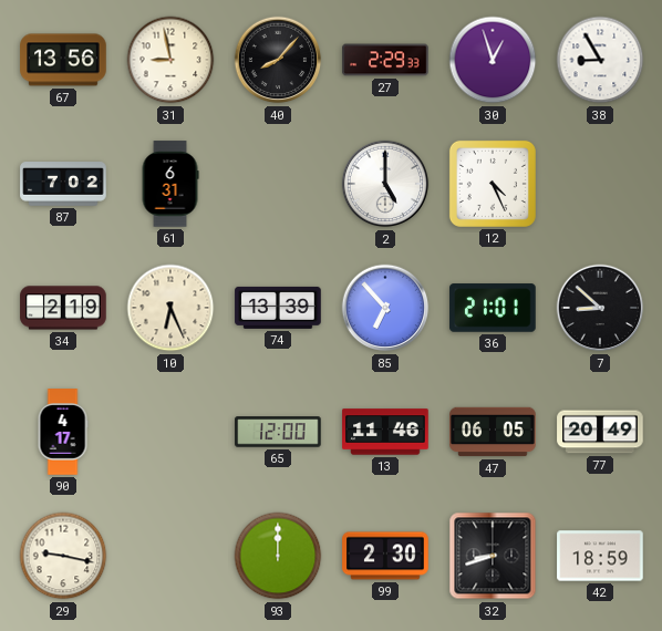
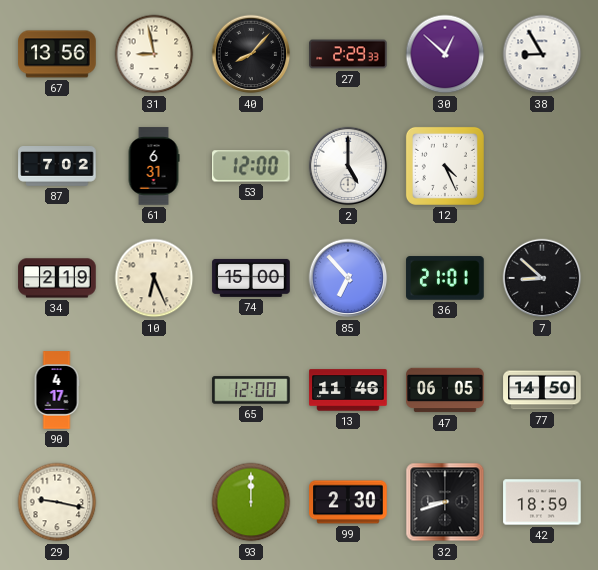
30: 12:57 -> 12:52
53: none -> 12:00
74: 13:39 -> 15:00
77: 20:49 -> 14:50
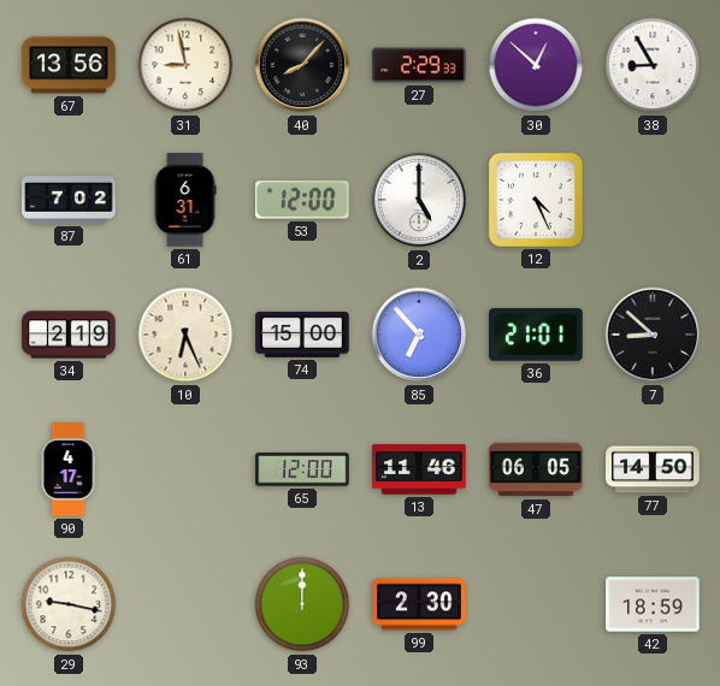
32: 8:42 -> none
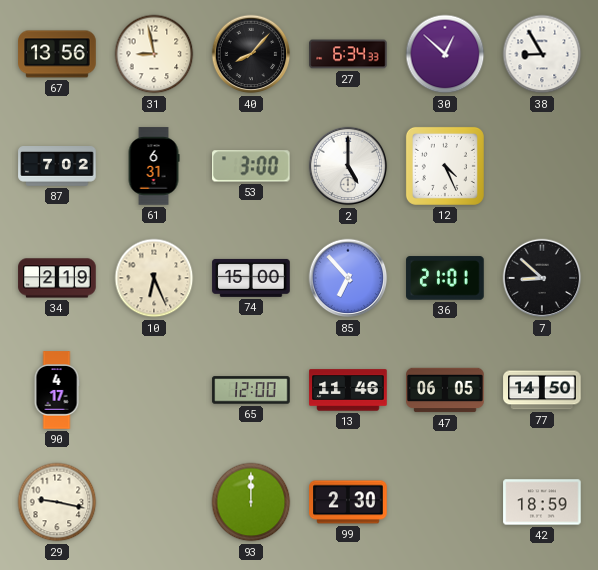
27: 2:29 -> 6:34
53: 12:00 -> 3:00
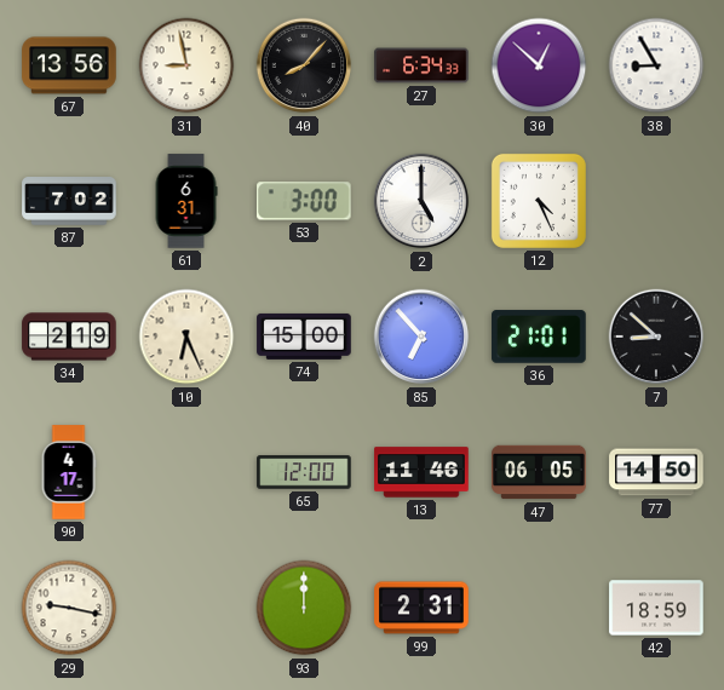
99: 2:30 -> 2:31
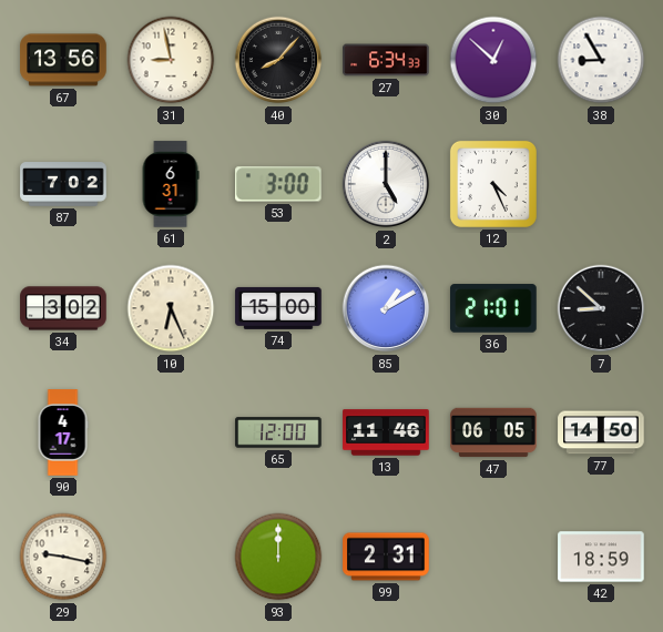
34: 2:19 -> 3:02
85: 6:53 -> 1:10
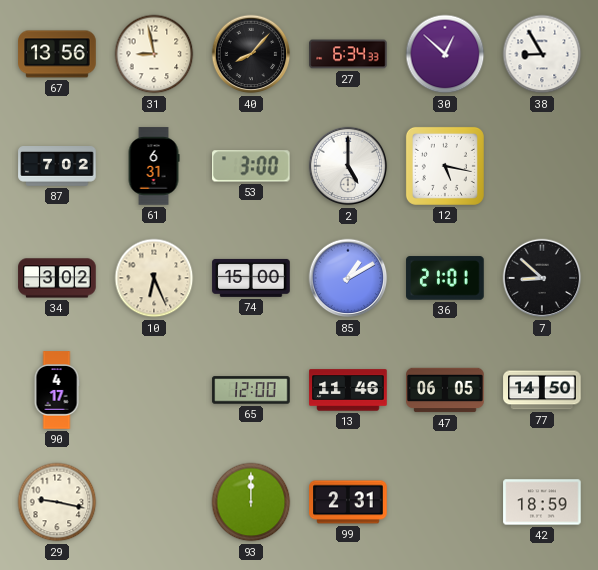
12: 4:26 -> 5:17
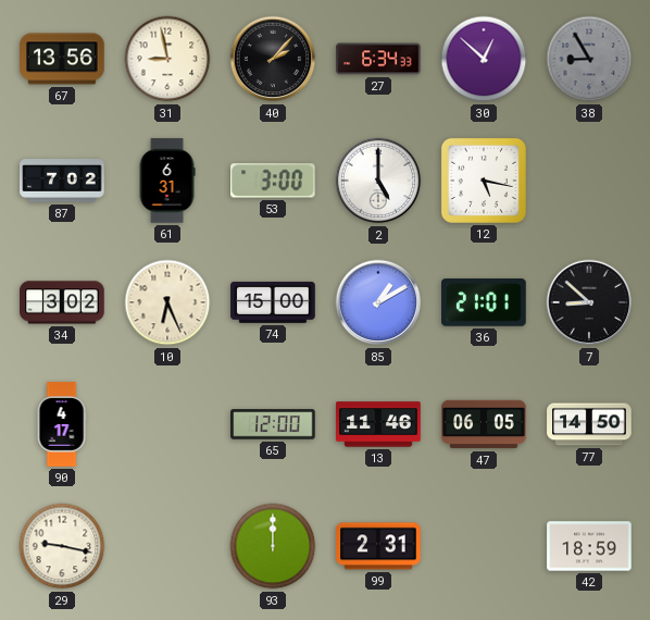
40: 8:07 -> 2:07
38 dial: white -> grey
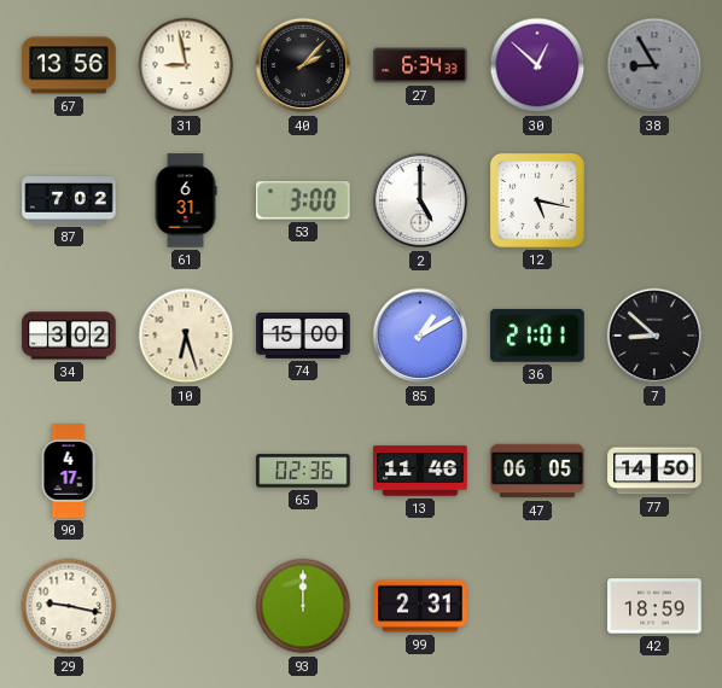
10: 6:26 -> 6:27
65: 12:00 -> 02:36
